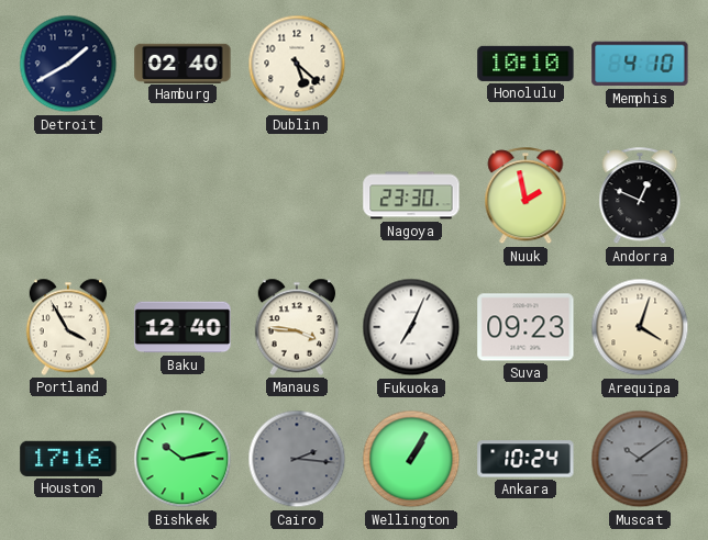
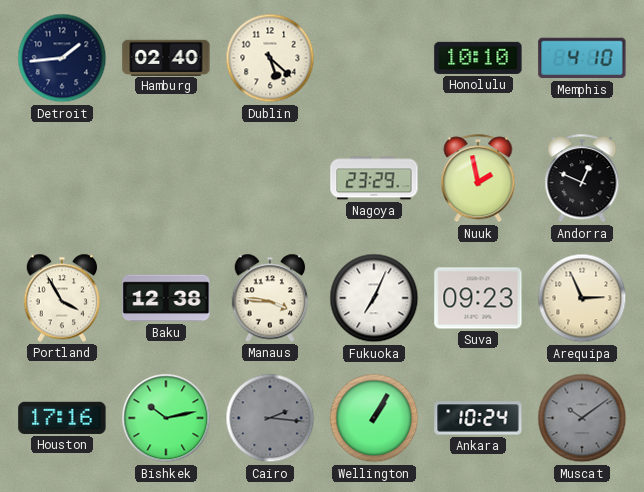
Detroit: 1:40 -> 1:44
Nagoya: 23:30 -> 23:29
Baku: 12:40 -> 12:38
Arequipa: 4:03 -> 2:56
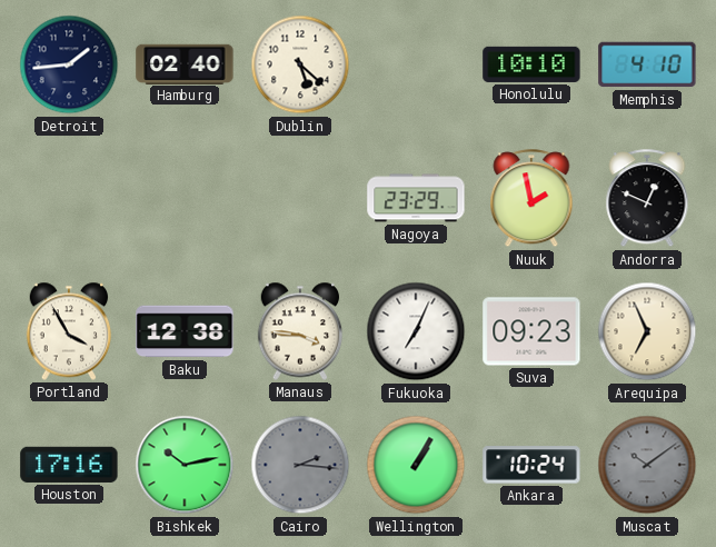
Arequipa: 2:56 -> 6:56
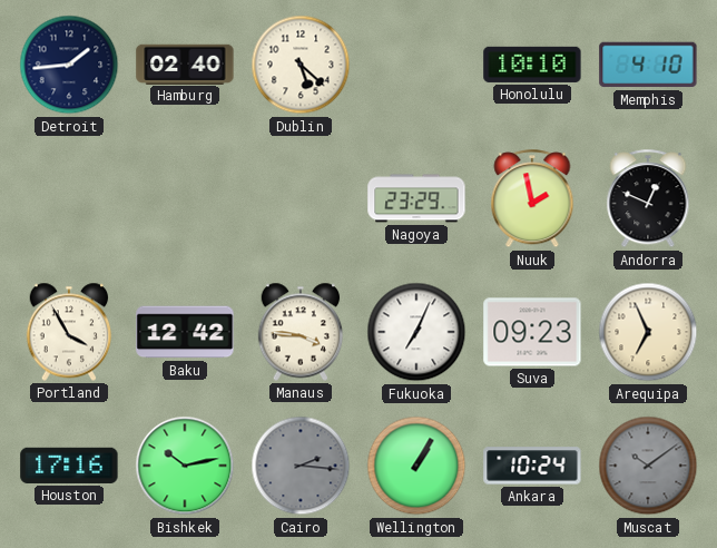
Baku: 12:38 -> 12:42
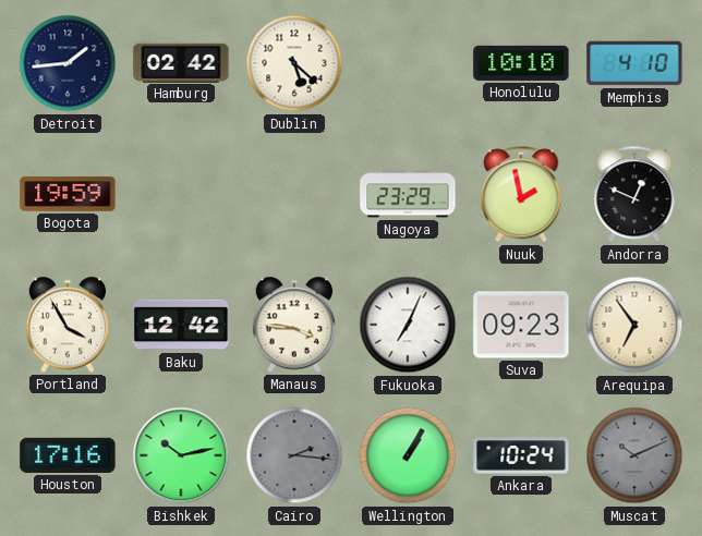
Hamburg: 02:40 -> 02:42
Bogota: none -> 19:59
Arequipa: 6:56 -> 6:54
Muscat: 10:09 -> 10:11
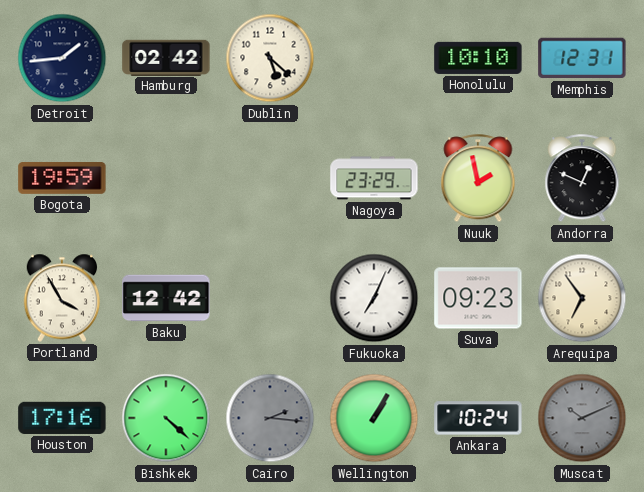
Memphis: 4:10 -> 12:31
Manaus: 3:46 -> none
Bishkek: 10:13 -> 4:22
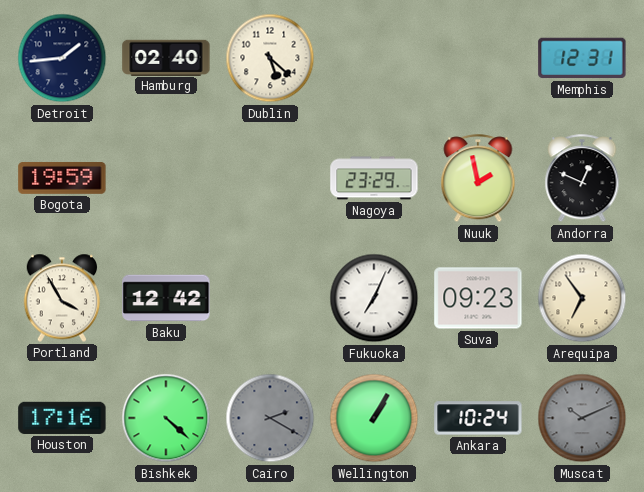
Hamburg: 02:42 -> 02:40
Honolulu: 10:10 -> none
Cairo: 2:16 -> 2:20
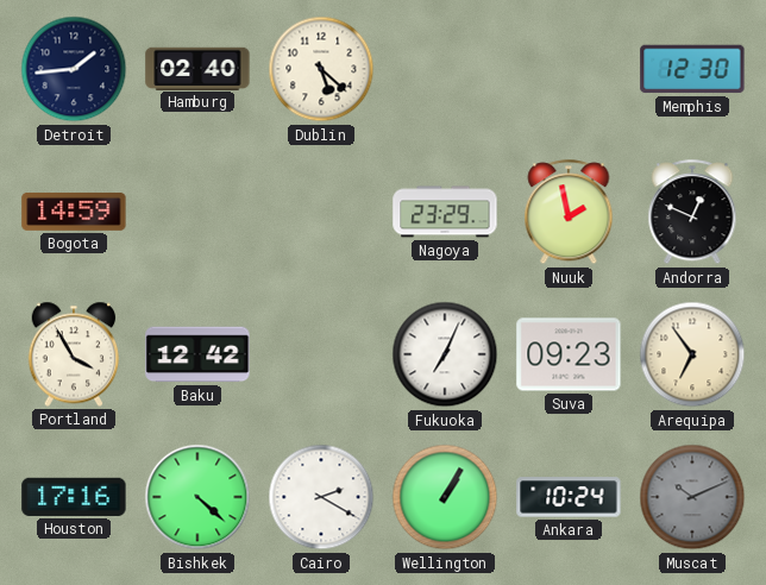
Memphis: 12:31 -> 12:30
Bogota: 19:59 -> 14:59
Cairo dial: grey -> white
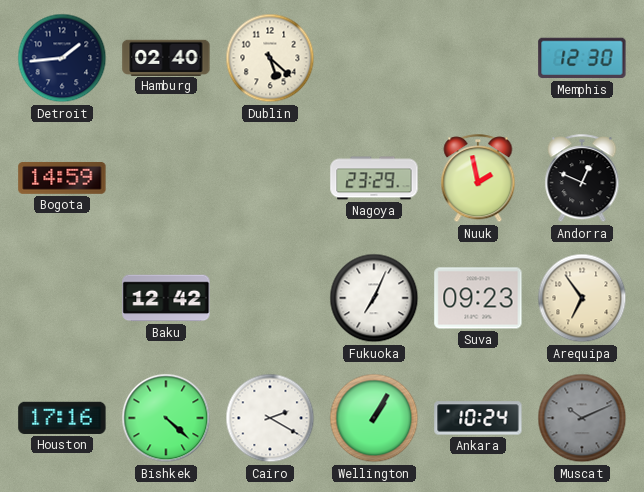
Portland: 3:55 -> none
